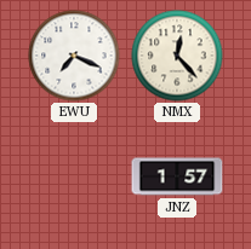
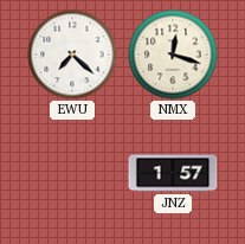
EWU: 7:19 -> 7:22
NMX: 12:23 -> 12:18
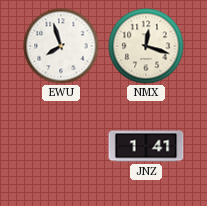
EWU: 7:22 -> 7:57
JNZ: 1:57 -> 1:41
